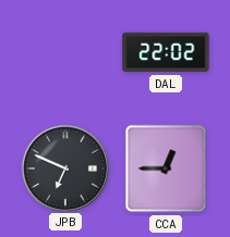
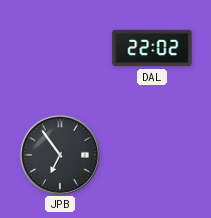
JPB: 6:49 -> 6:54
CCA: 12:45 -> none
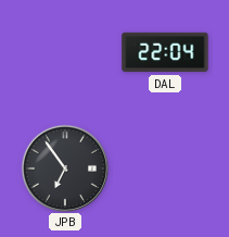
DAL: 22:02 -> 22:04
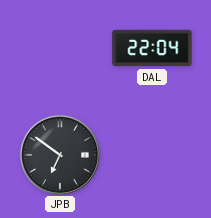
JPB: 6:54 -> 6:51
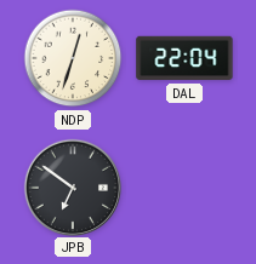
NDP: none -> 12:33
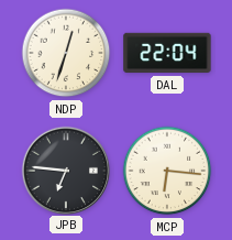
JPB: 6:51 -> 6:46
MCP: none -> 6:16
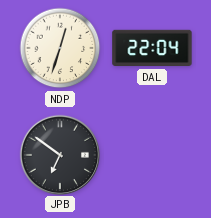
JPB: 6:46 -> 6:51
MCP: 6:16 -> none
